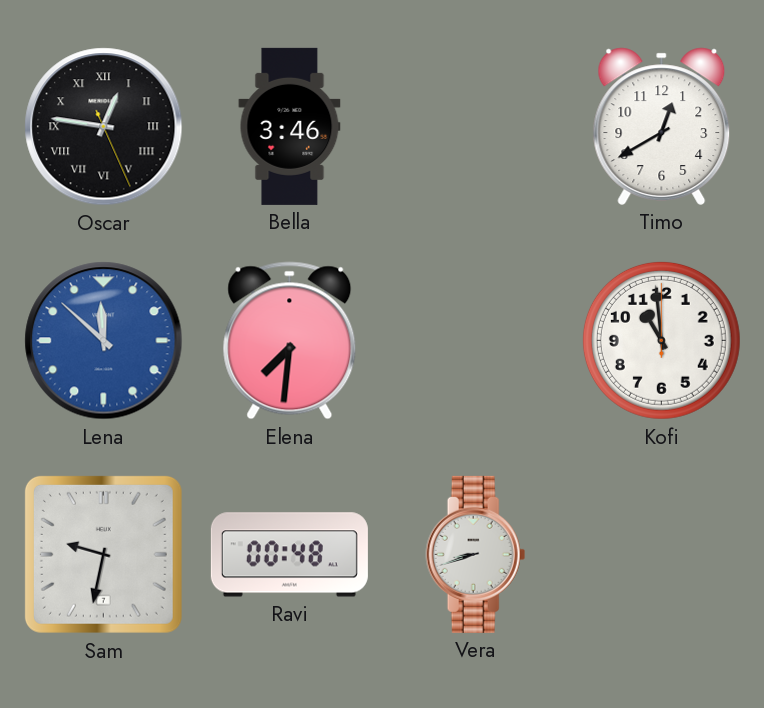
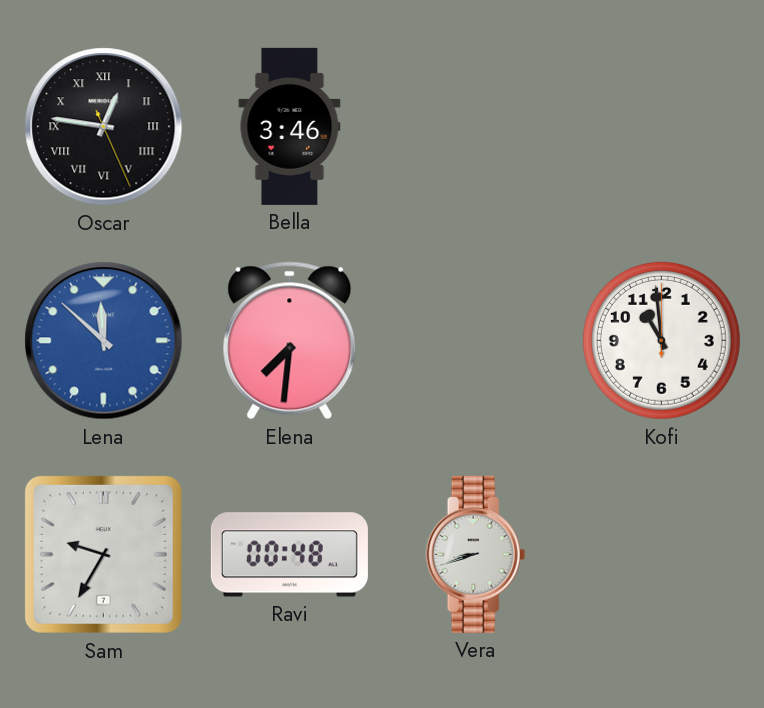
Timo: 12:40 -> none
Sam: 9:32 -> 9:35
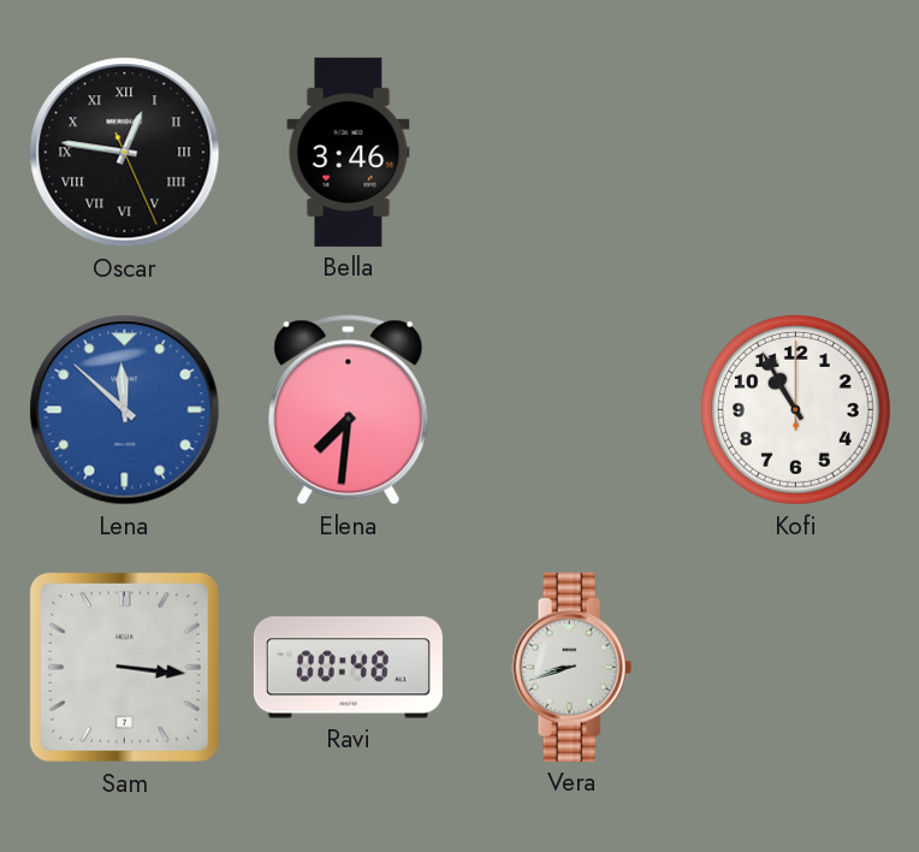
Kofi: 10:59 -> 10:55
Sam: 9:35 -> 3:16
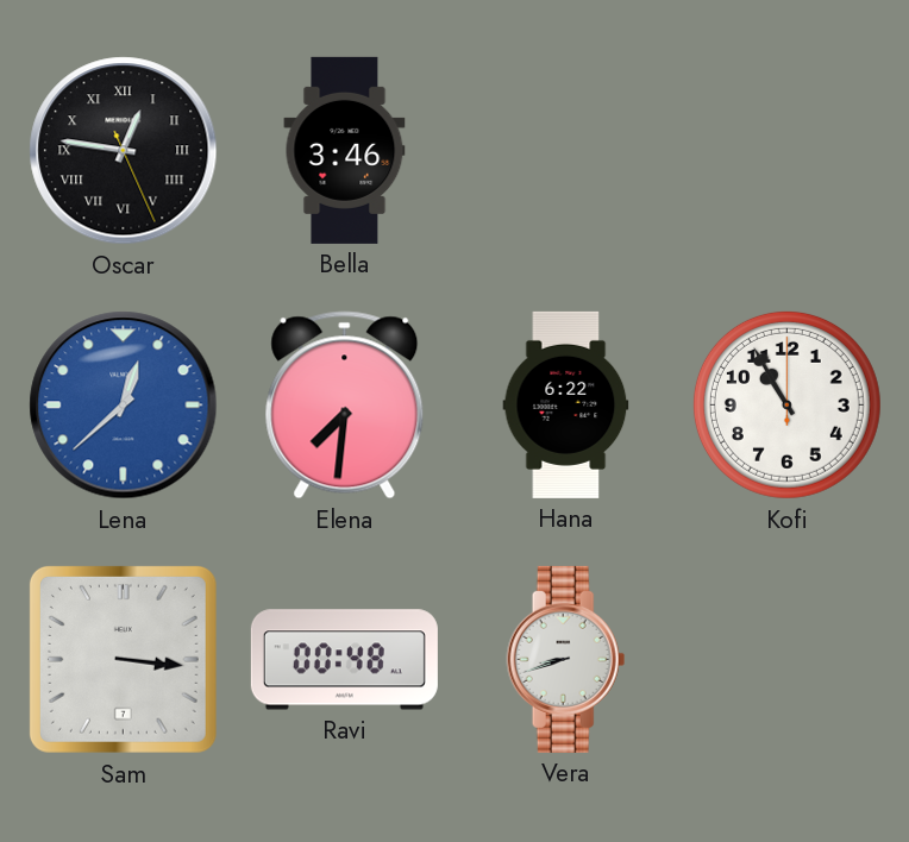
Lena: 11:52 -> 12:38
Hana: none -> 6:22
